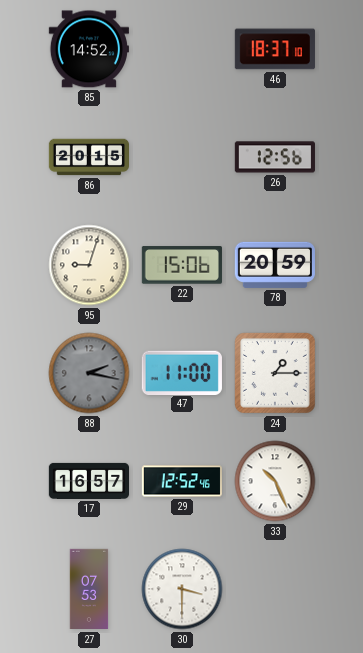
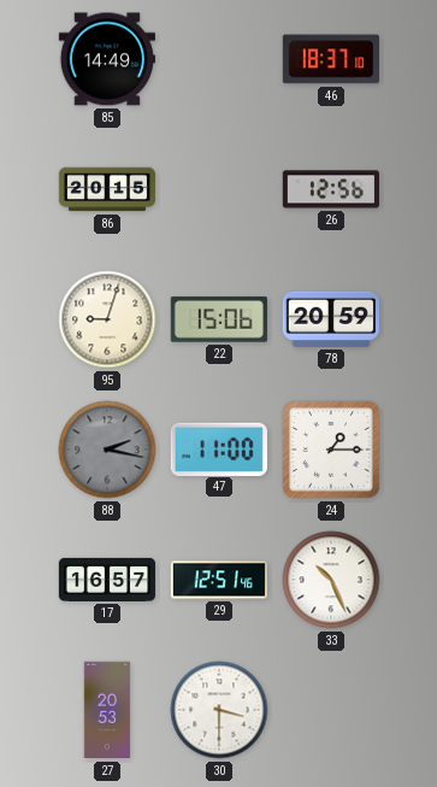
85: 14:52 -> 14:49
29: 12:52 -> 12:51
27: 07:53 -> 20:53
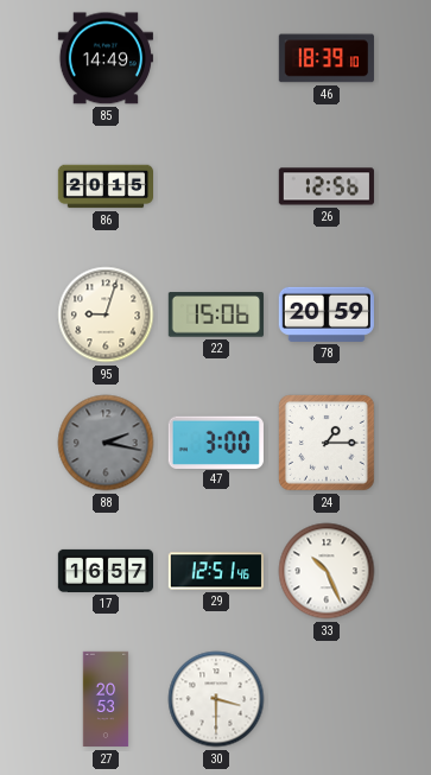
46: 18:37 -> 18:39
47: 11:00 -> 3:00
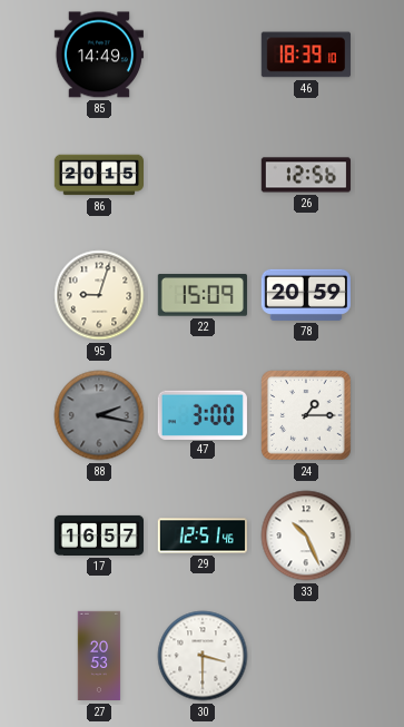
22: 15:06 -> 15:09
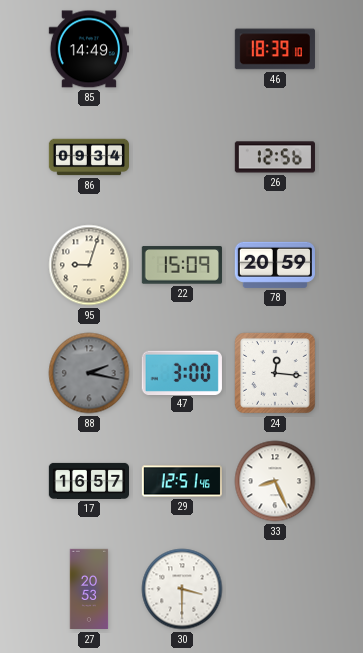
86: 20:15 -> 09:34
24: 1:15 -> 12:16
33: 10:26 -> 8:26
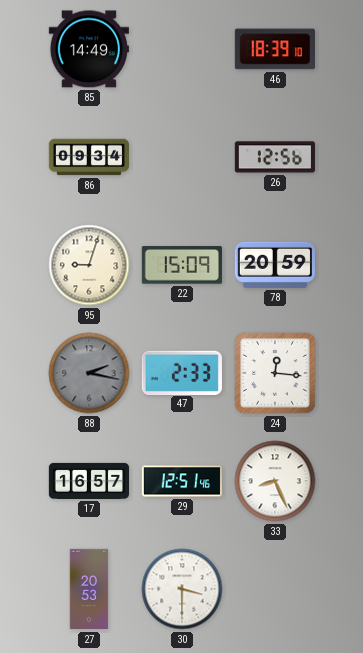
47: 3:00 -> 2:33
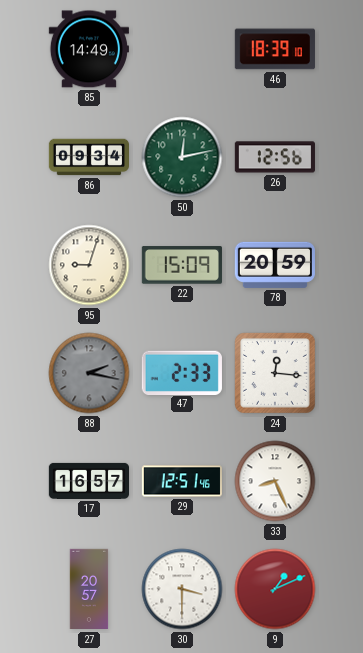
50: none -> 12:13
27: 20:53 -> 20:57
9: none -> 1:11
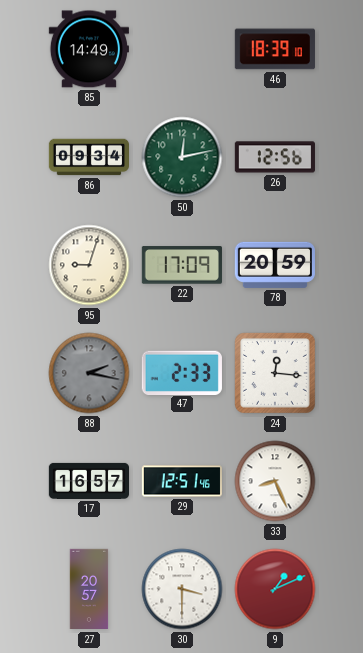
22: 15:09 -> 17:09
